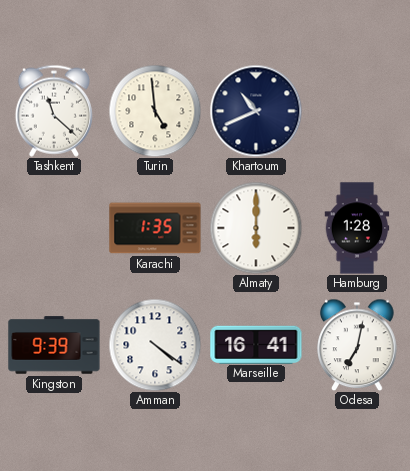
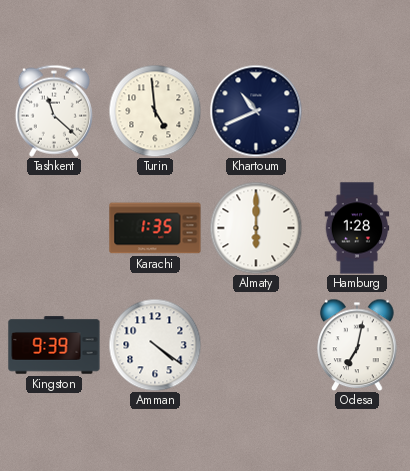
Marseille: 16:41 -> none
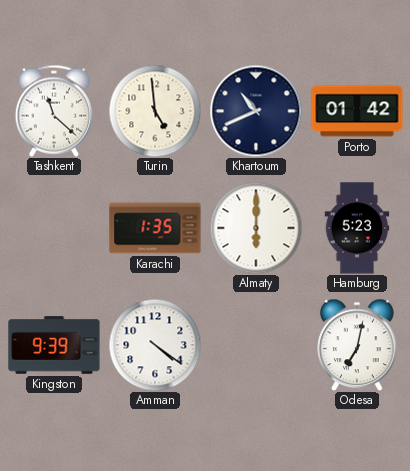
Porto: none -> 01:42
Hamburg: 1:28 -> 5:23
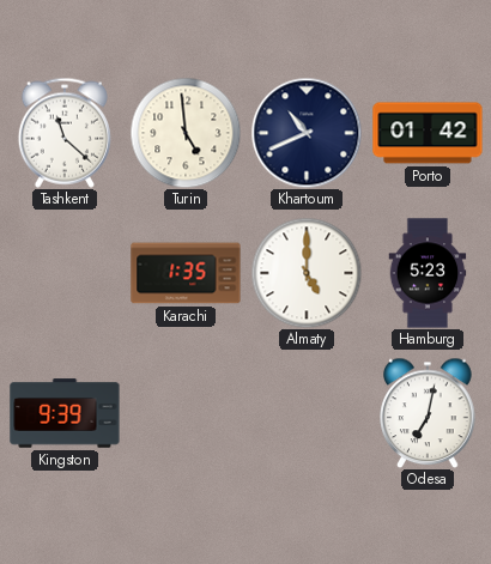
Almaty: 6:00 -> 5:00
Amman: 4:21 -> none
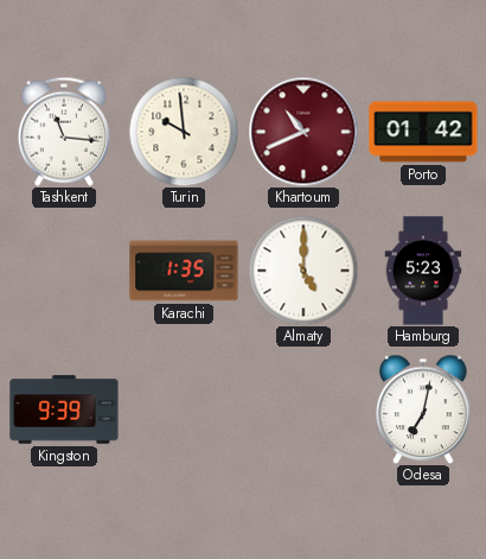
Tashkent: 11:22 -> 11:16
Turin: 4:59 -> 9:59
Khartoum dial: navy -> burgundy
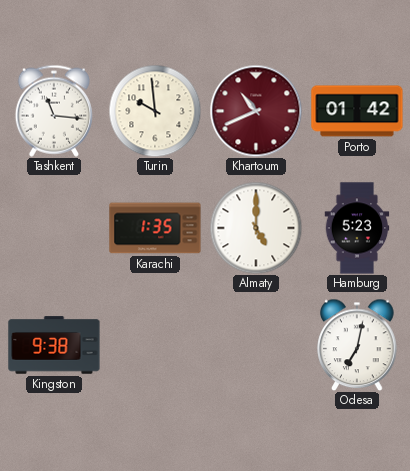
Kingston: 9:39 -> 9:38
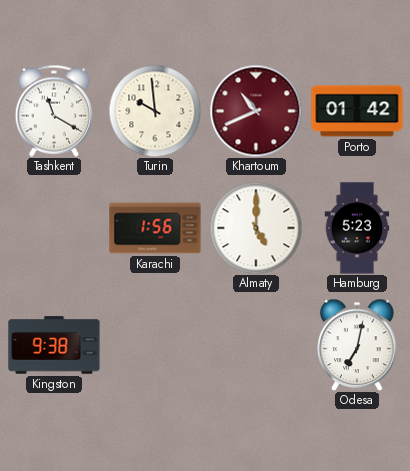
Tashkent: 11:16 -> 11:20
Karachi: 1:35 -> 1:56
